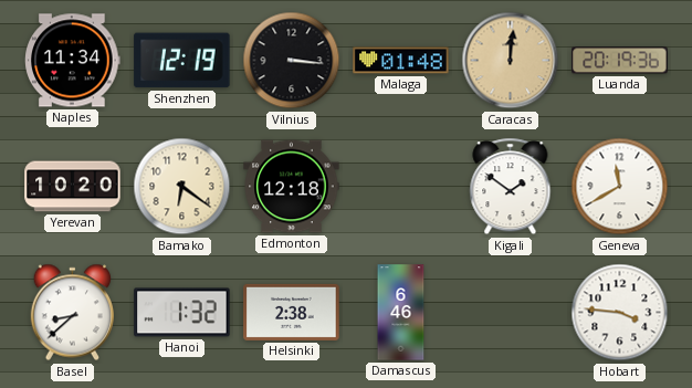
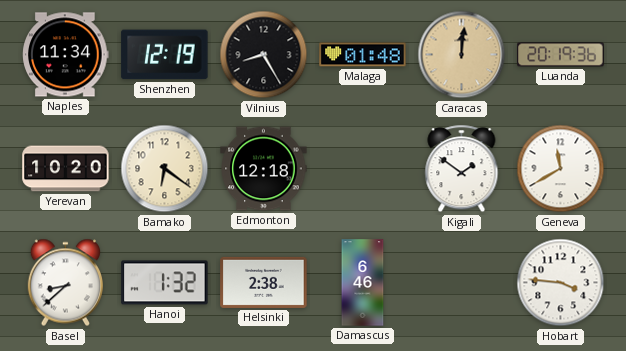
Vilnius: 3:16 -> 8:25
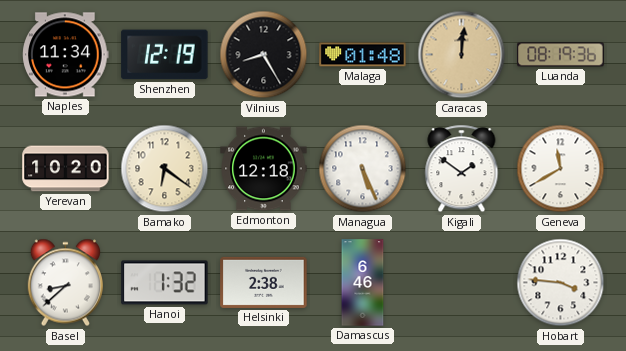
Luanda: 20:19 -> 08:19
Managua: none -> 5:26
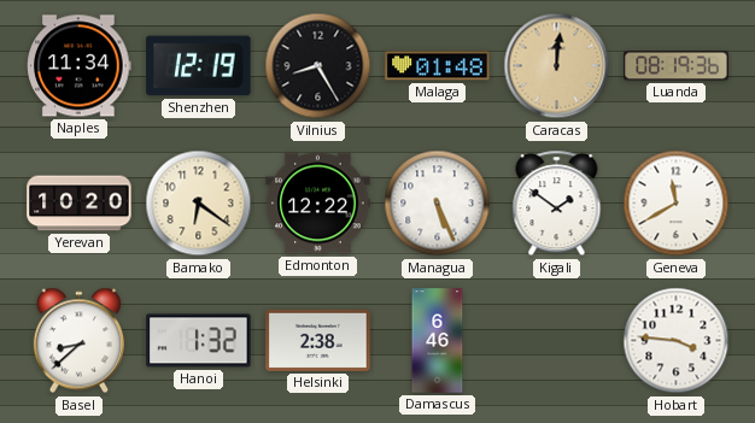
Edmonton: 12:18 -> 12:22
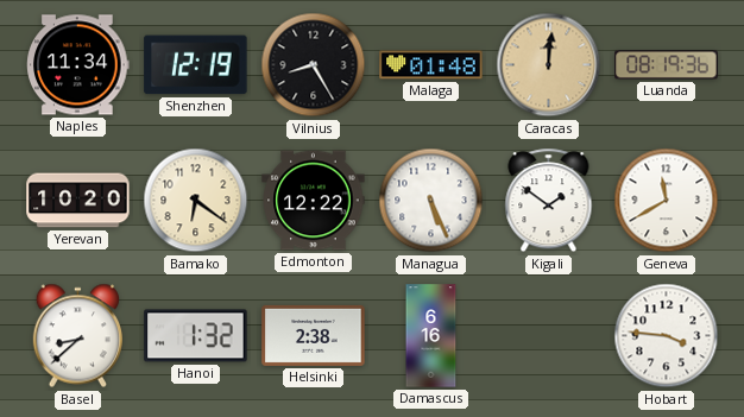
Damascus: 6:46 -> 6:16
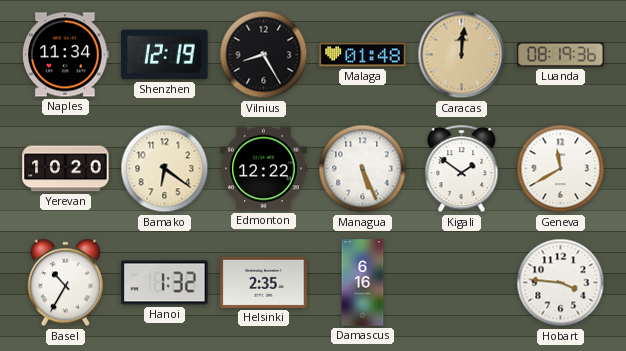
Basel: 8:38 -> 10:35
Helsinki: 2:38 -> 2:35
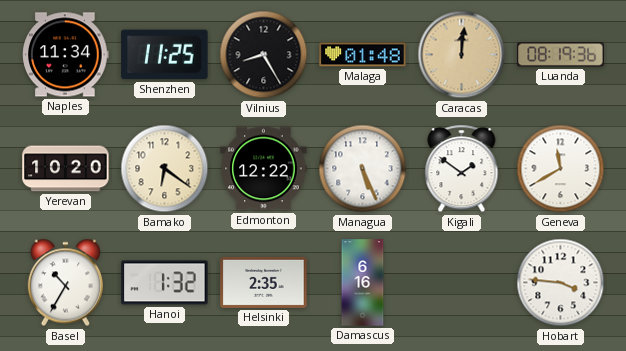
Shenzhen: 12:19 -> 11:25
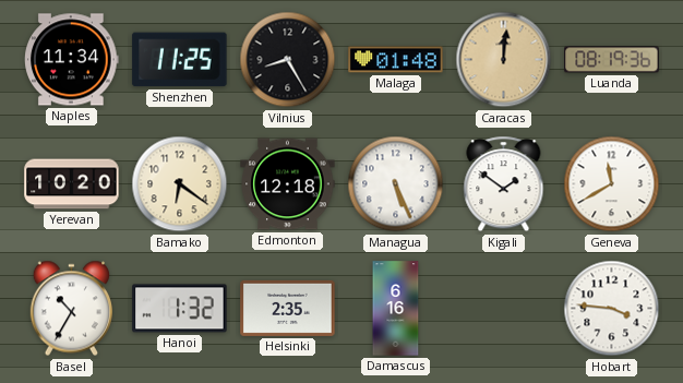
Edmonton: 12:22 -> 12:18
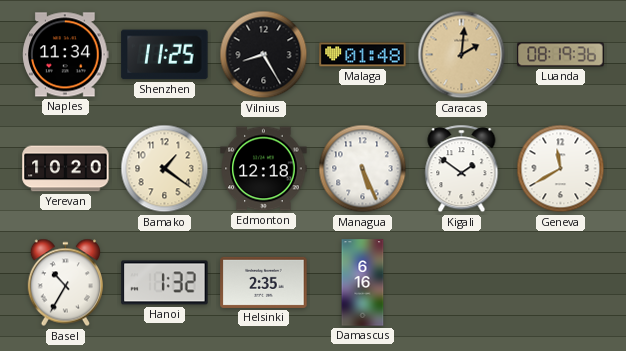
Caracas: 12:01 -> 2:01
Bamako: 6:21 -> 1:21
Hobart: 3:46 -> none
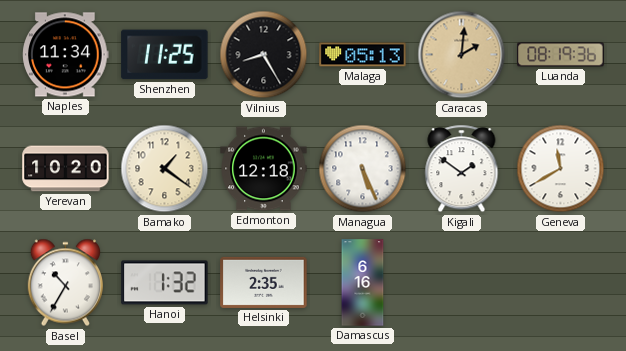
Malaga: 01:48 -> 05:13
